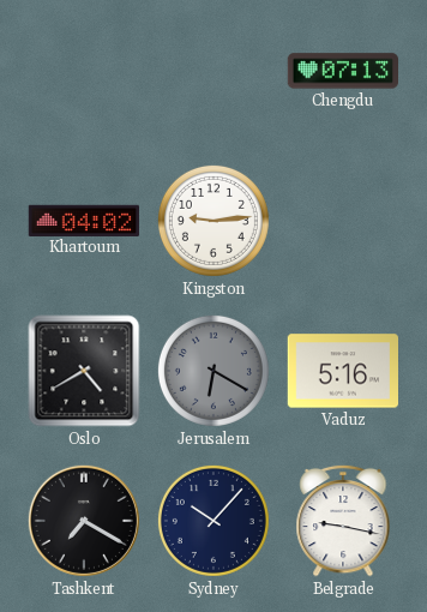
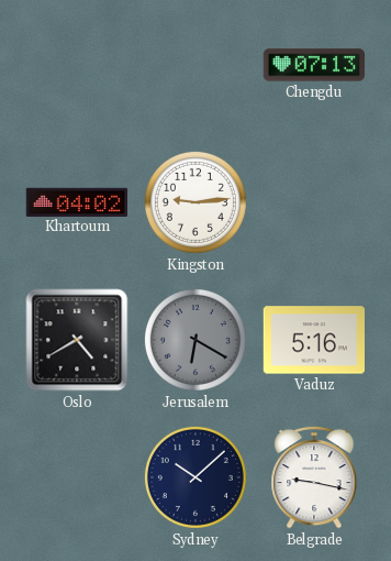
Tashkent: 7:20 -> none
Sydney: 10:07 -> 10:08
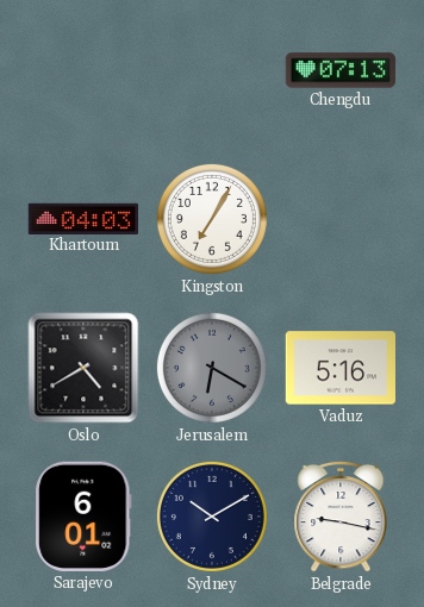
Khartoum: 04:02 -> 04:03
Kingston: 9:14 -> 7:05
Sarajevo: none -> 6:01
Sydney: 10:08 -> 10:10
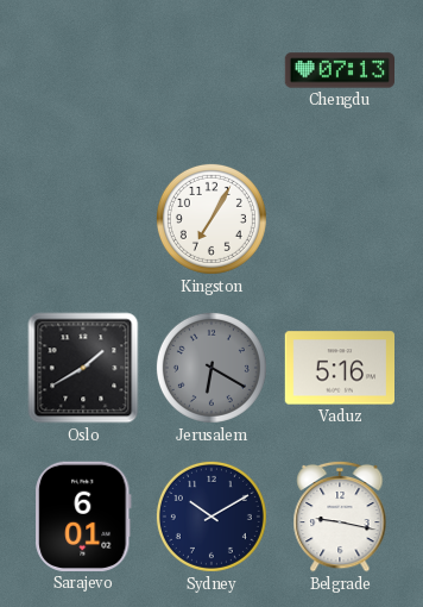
Khartoum: 04:03 -> none
Oslo: 4:40 -> 1:40
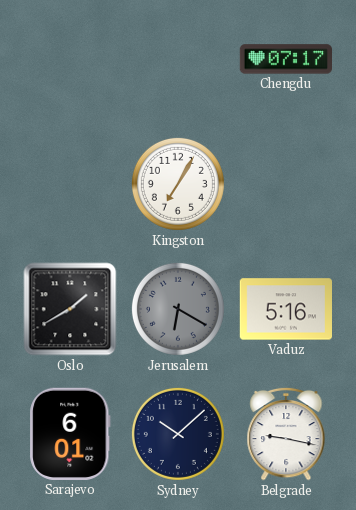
Chengdu: 07:13 -> 07:17
Sydney: 10:10 -> 10:08
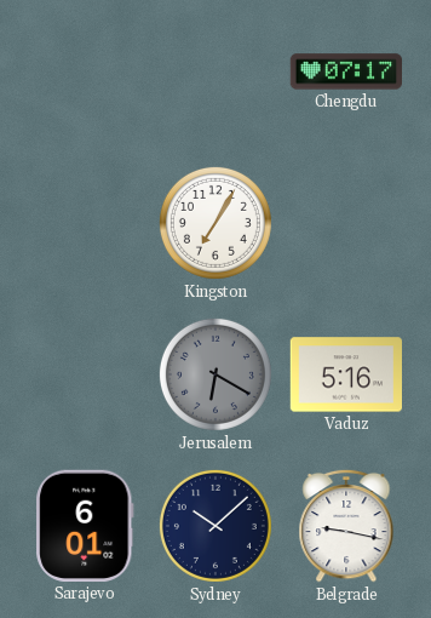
Oslo: 1:40 -> none
